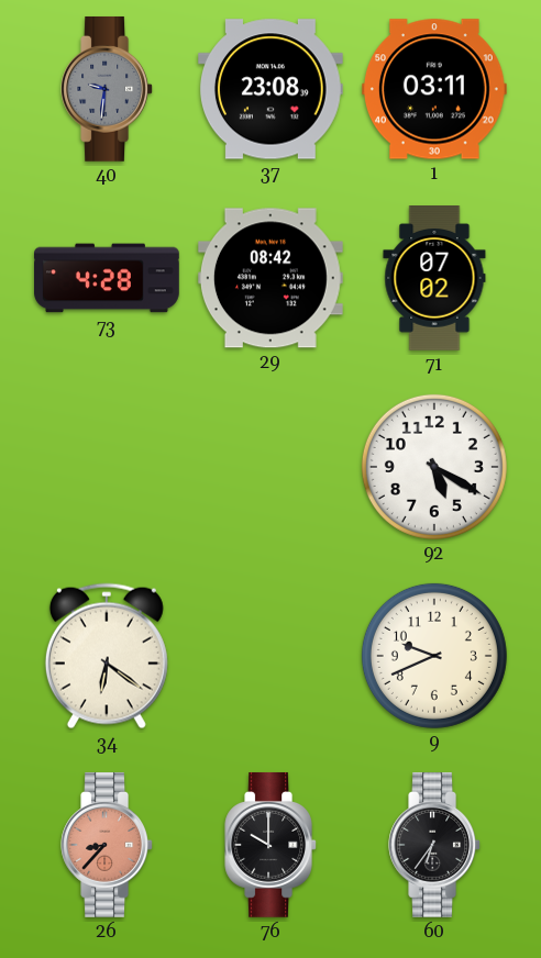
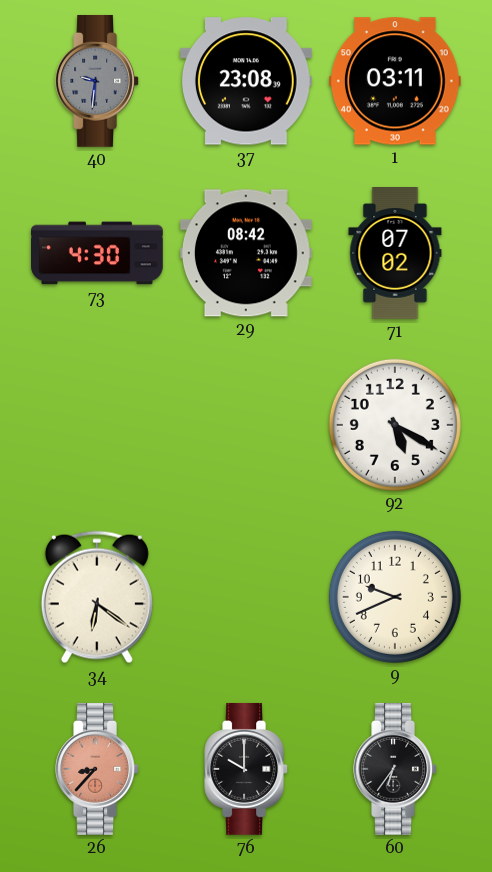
73: 4:28 -> 4:30
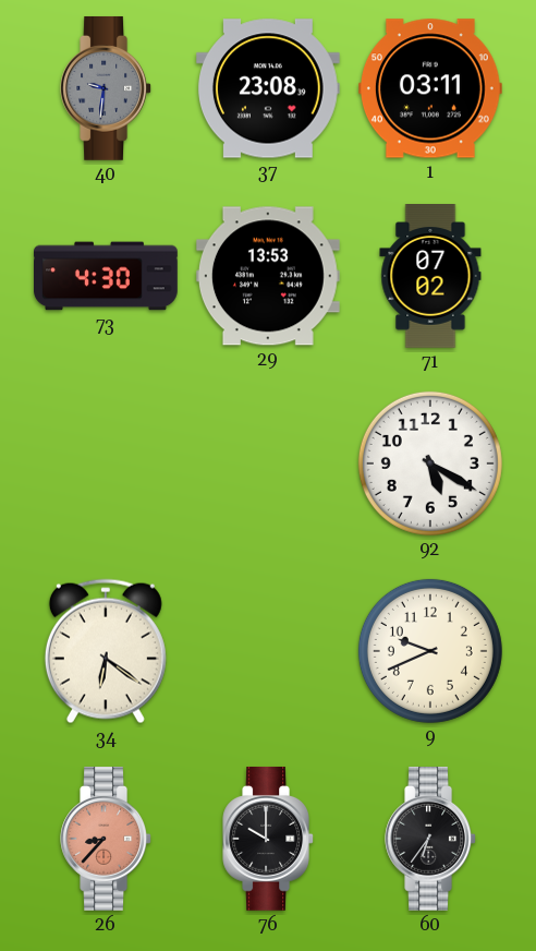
29: 08:42 -> 13:53
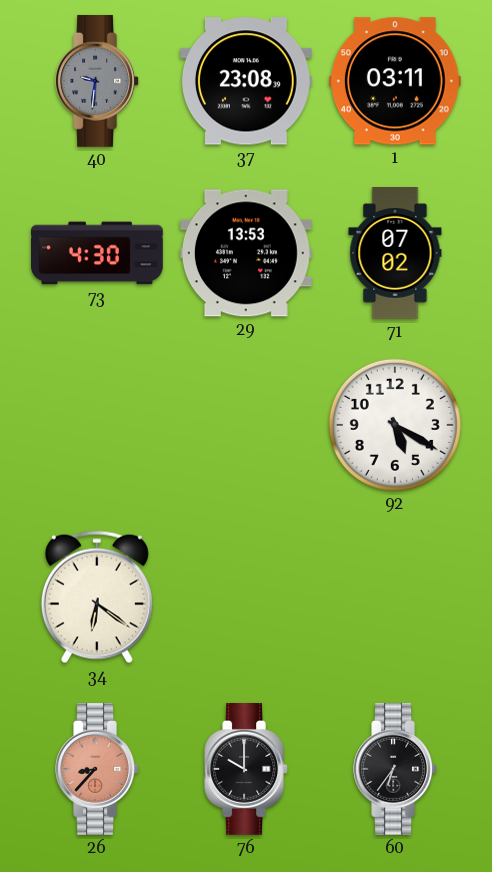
9: 9:41 -> none
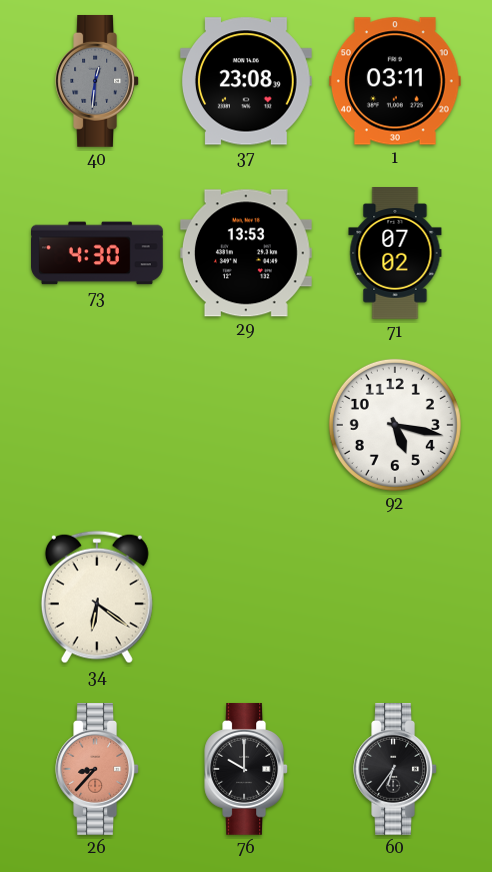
40: 9:31 -> 12:31
92: 5:20 -> 5:17
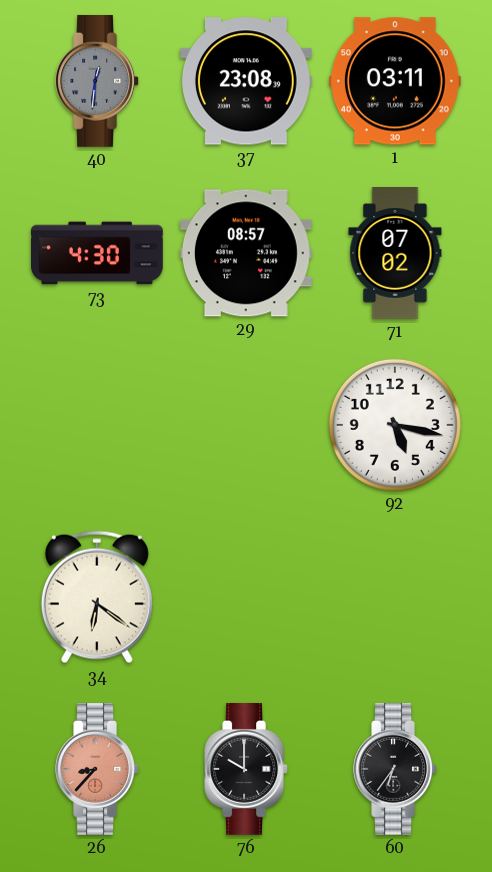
29: 13:53 -> 08:57
